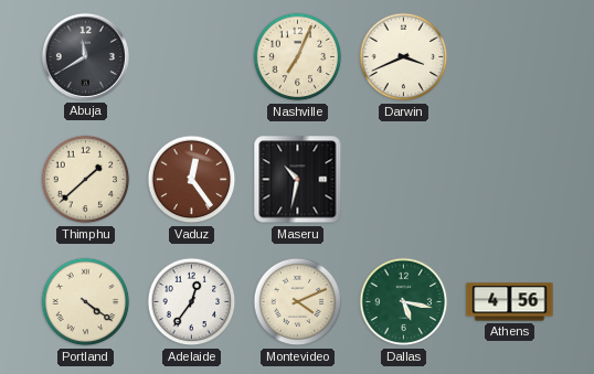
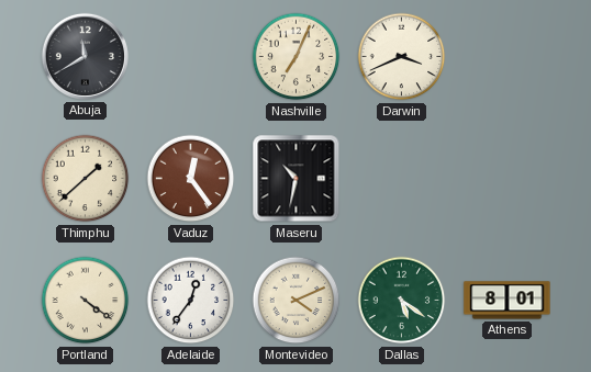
Dallas: 5:17 -> 5:21
Athens: 4:56 -> 8:01
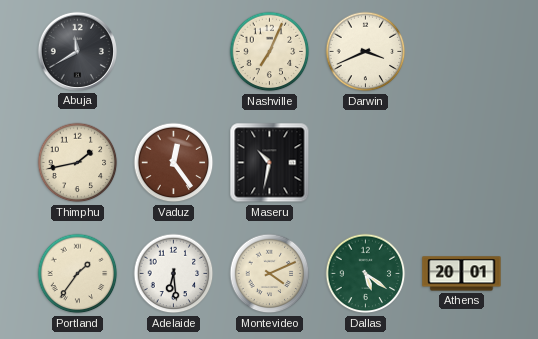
Thimphu: 1:38 -> 1:43
Portland: 4:21 -> 1:36
Adelaide: 12:36 -> 6:29
Athens: 8:01 -> 20:01
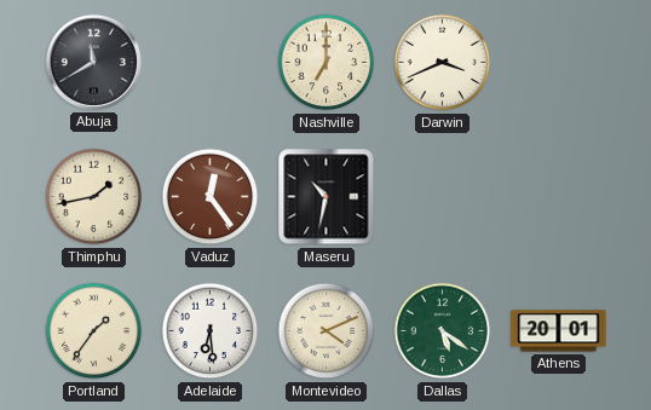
Nashville: 7:04 -> 7:00
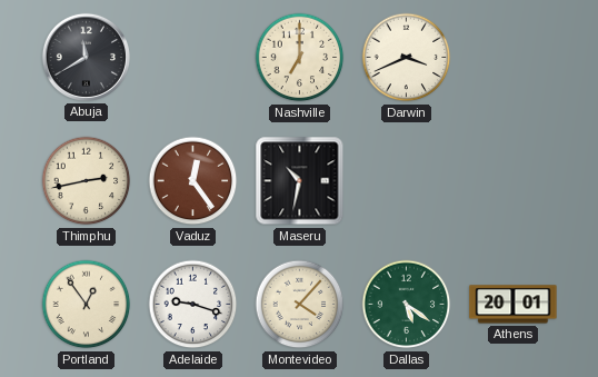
Thimphu: 1:43 -> 2:43
Portland: 1:36 -> 12:54
Adelaide: 6:29 -> 9:18
Montevideo: 4:11 -> 4:07
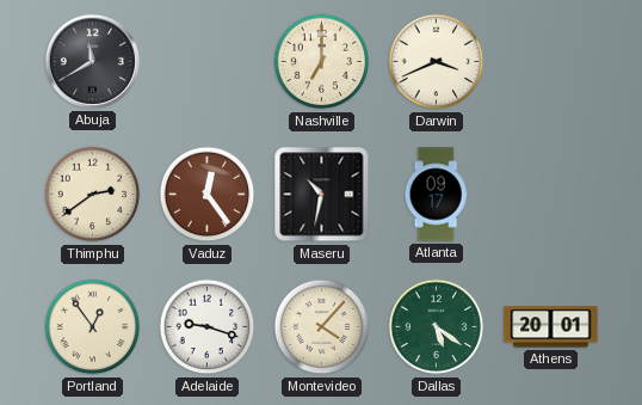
Thimphu: 2:43 -> 2:39
Atlanta: none -> 09:17
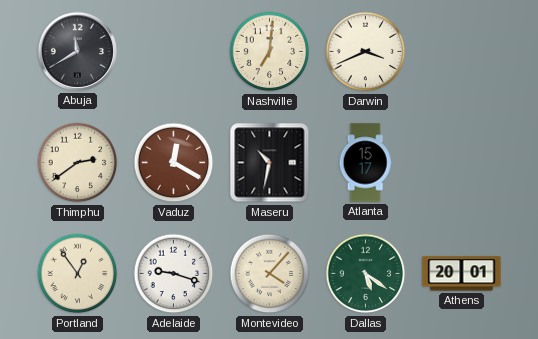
Nashville: 7:00 -> 7:01
Vaduz: 12:24 -> 12:20
Atlanta: 09:17 -> 15:17
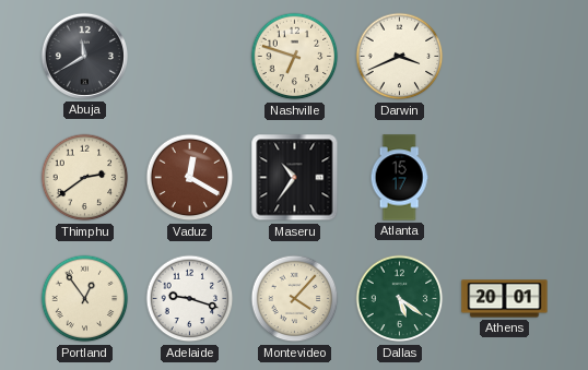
Nashville: 7:01 -> 6:48
Maseru: 10:32 -> 10:36
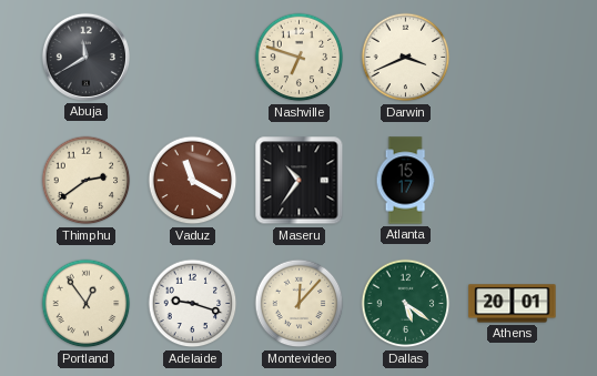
Vaduz: 12:20 -> 11:20
Montevideo: 4:07 -> 12:07
